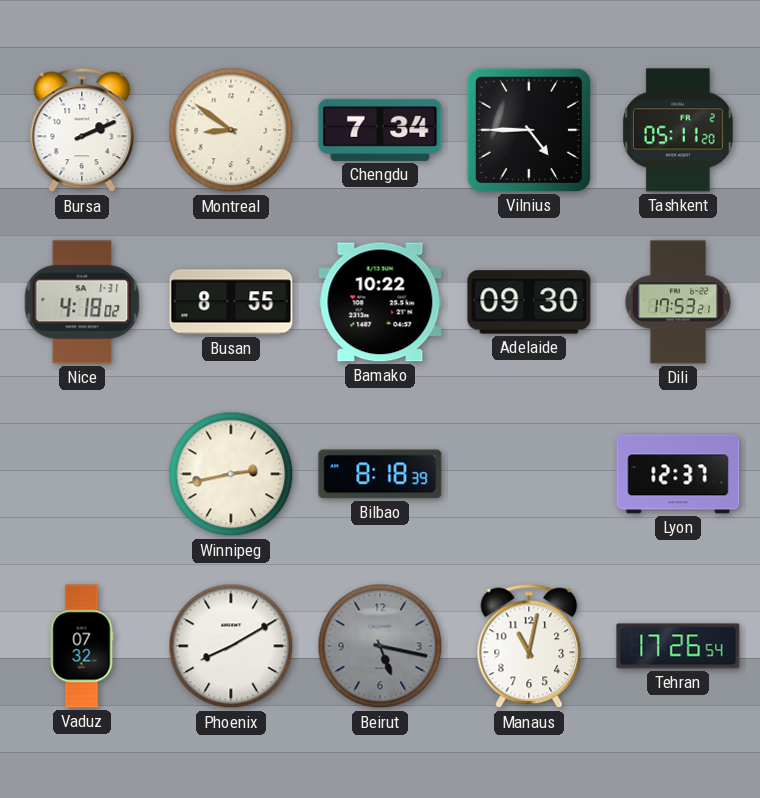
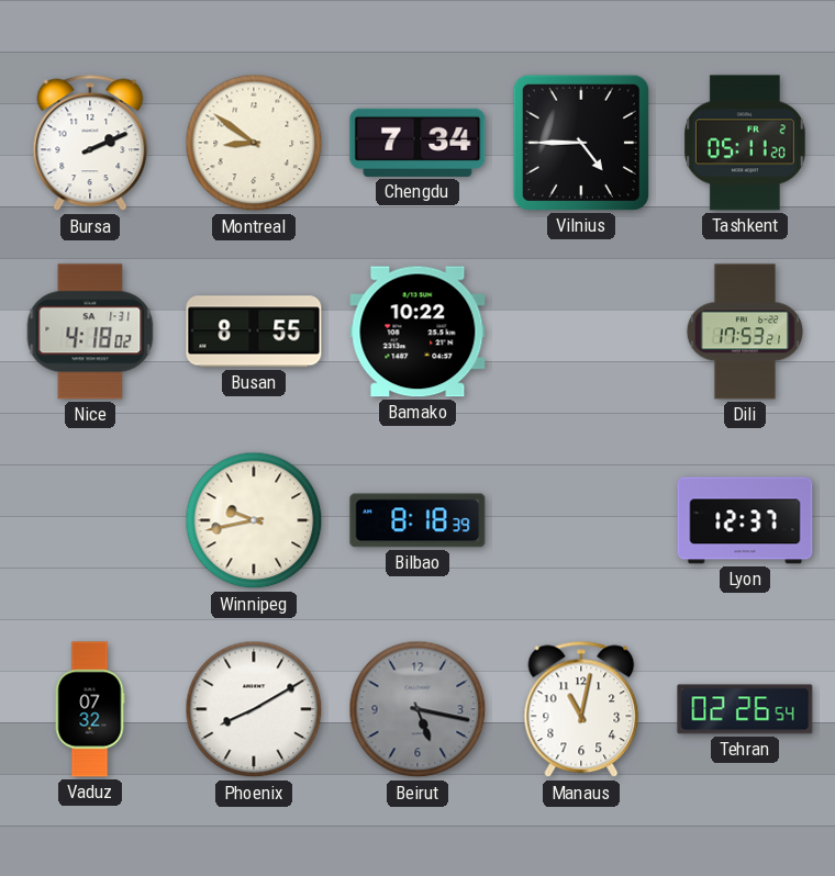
Adelaide: 09:30 -> none
Winnipeg: 2:43 -> 9:43
Tehran: 17:26 -> 02:26
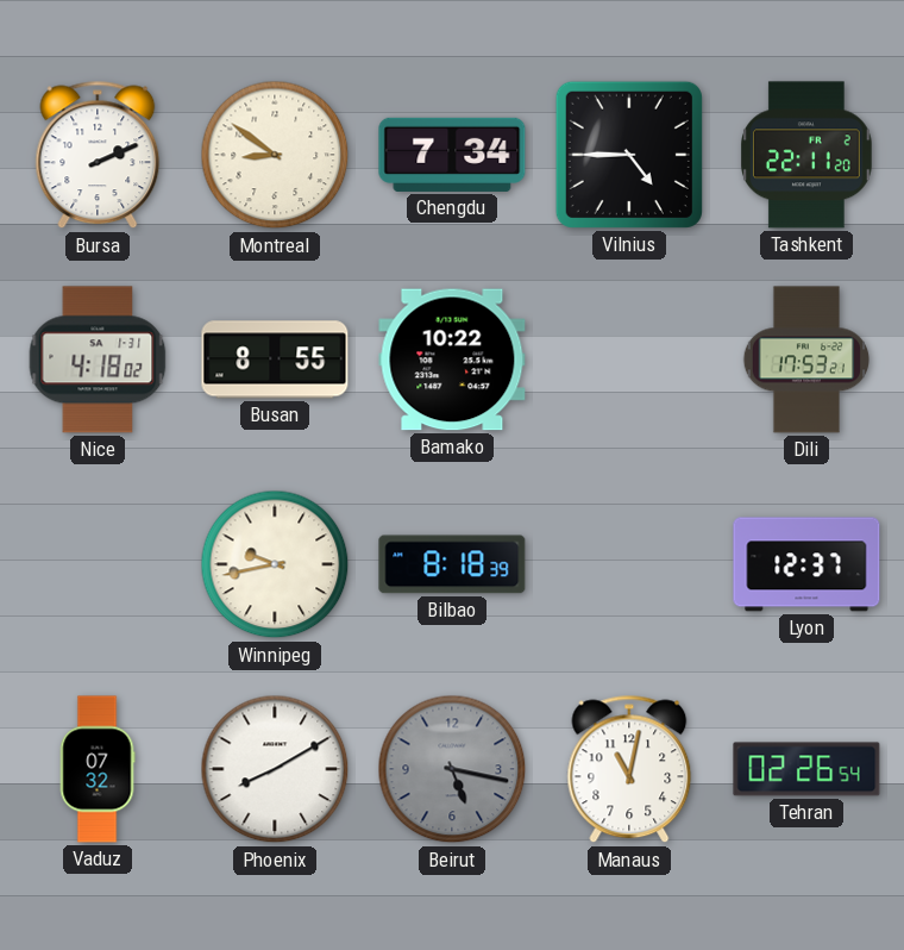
Tashkent: 05:11 -> 22:11
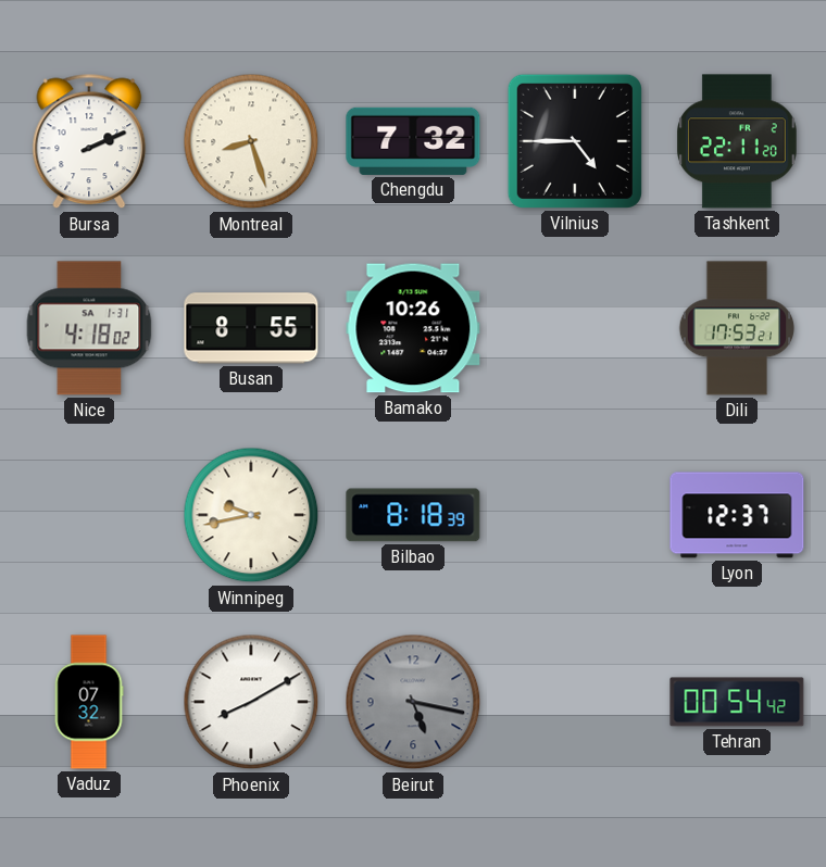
Montreal: 8:51 -> 8:27
Chengdu: 7:34 -> 7:32
Bamako: 10:22 -> 10:26
Manaus: 11:02 -> none
Tehran: 02:26 -> 00:54
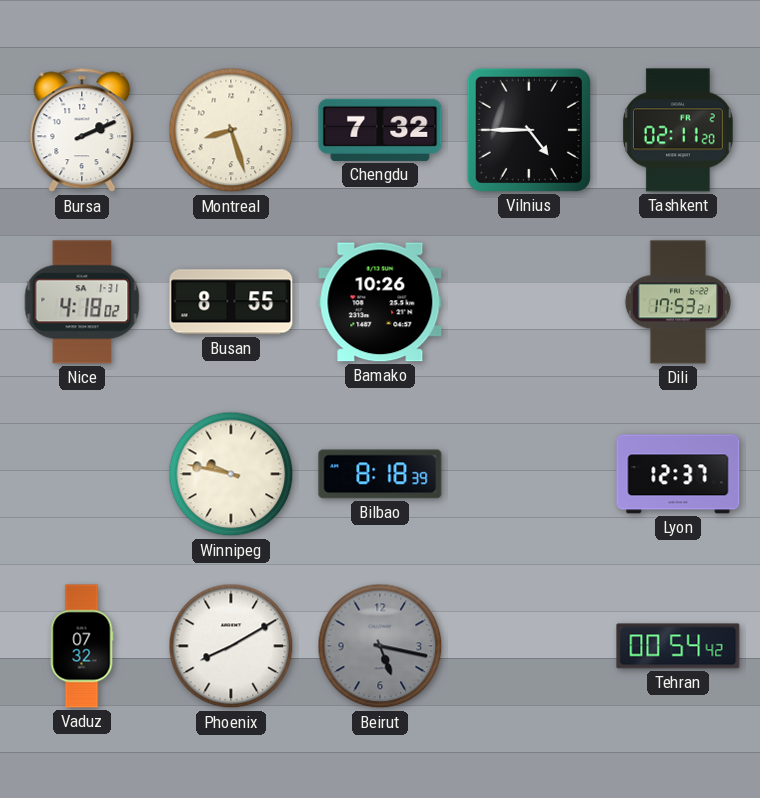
Tashkent: 22:11 -> 02:11
Winnipeg: 9:43 -> 9:47
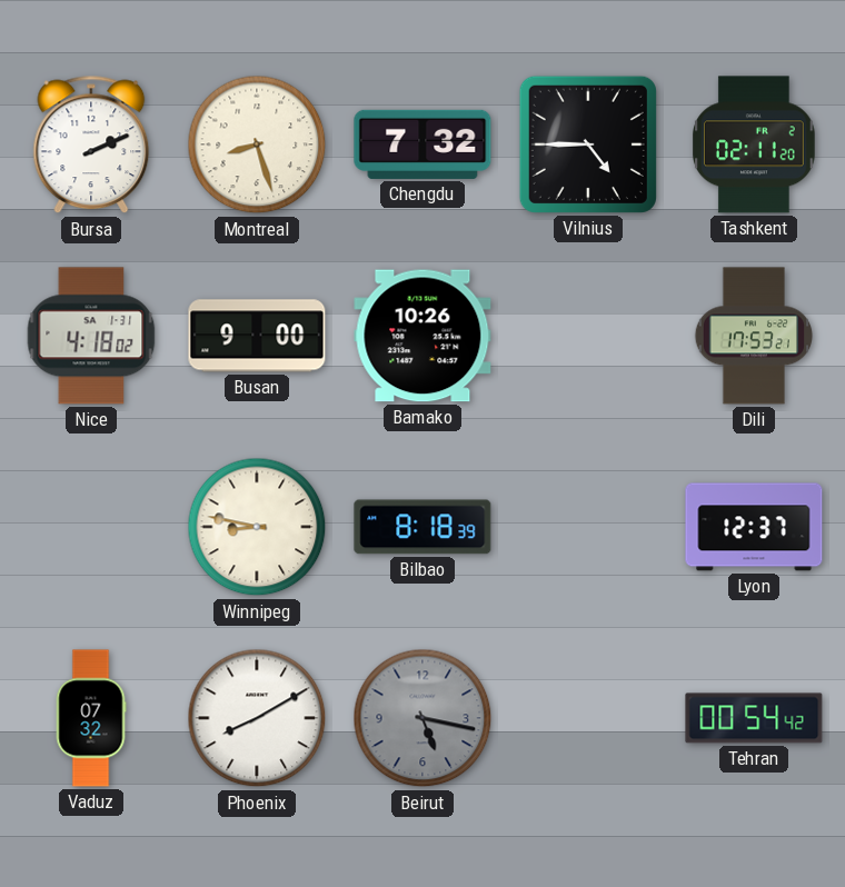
Busan: 8:55 -> 9:00
Winnipeg: 9:47 -> 8:47
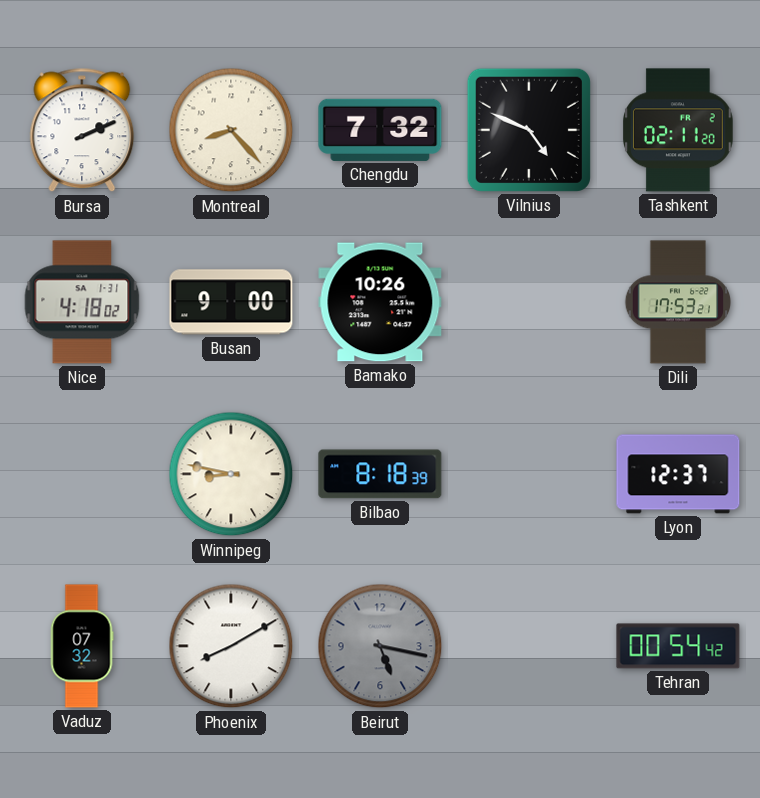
Montreal: 8:27 -> 8:23
Vilnius: 4:45 -> 4:49
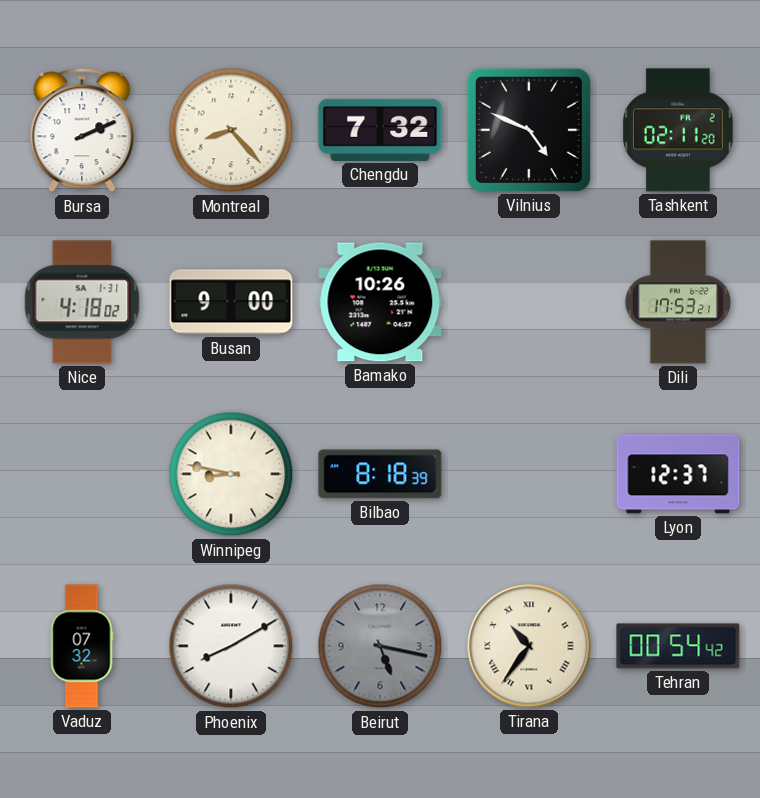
Tirana: none -> 10:36
